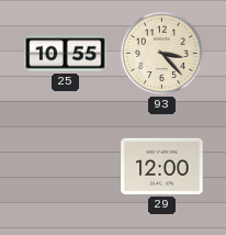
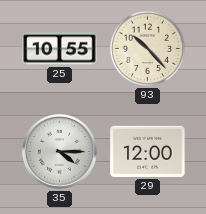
93: 3:23 -> 10:23
35: none -> 4:15
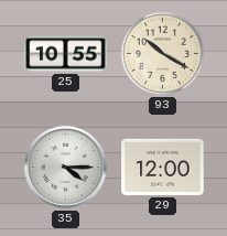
93: 10:23 -> 10:20
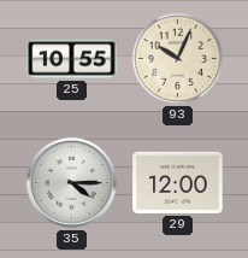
93: 10:20 -> 10:04
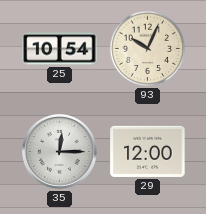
25: 10:55 -> 10:54
35: 4:15 -> 12:15
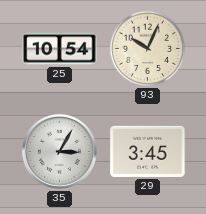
35: 12:15 -> 3:05
29: 12:00 -> 3:45
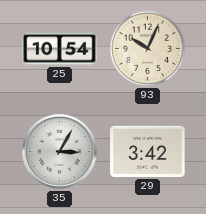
29: 3:45 -> 3:42
